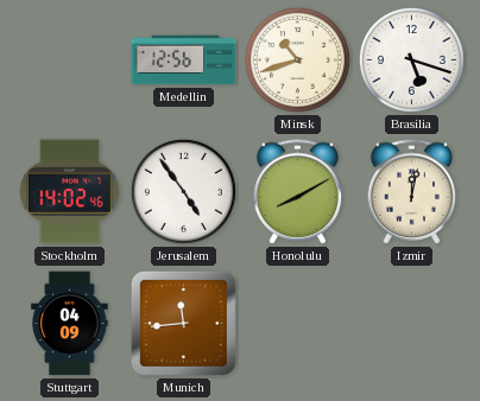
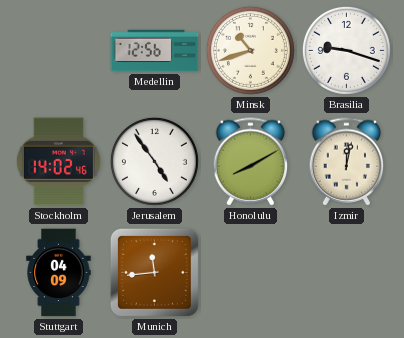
Brasilia: 5:18 -> 9:18
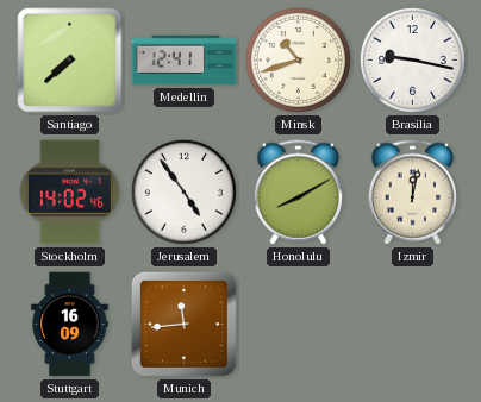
Santiago: none -> 7:38
Medellin: 12:56 -> 12:41
Brasilia: 9:18 -> 9:17
Stuttgart: 04:09 -> 16:09
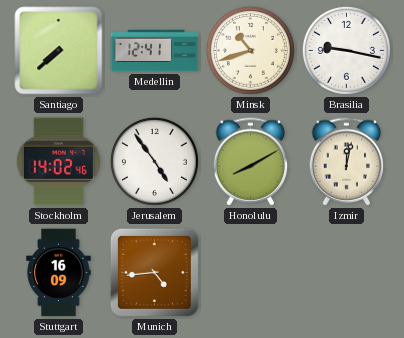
Munich: 11:44 -> 4:44
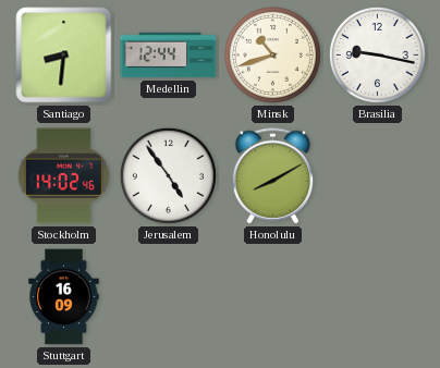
Santiago: 7:38 -> 8:31
Medellin: 12:41 -> 12:44
Izmir: 12:02 -> none
Munich: 4:44 -> none
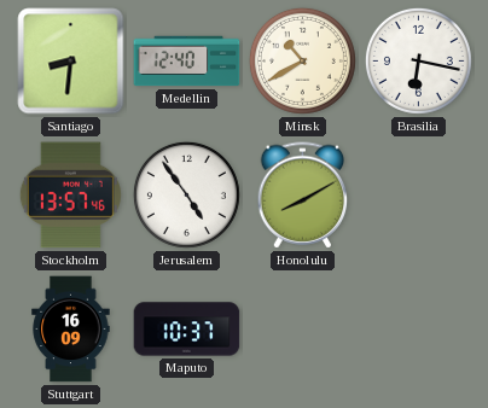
Medellin: 12:44 -> 12:40
Minsk: 10:42 -> 10:40
Brasilia: 9:17 -> 6:17
Stockholm: 14:02 -> 13:57
Maputo: none -> 10:37
